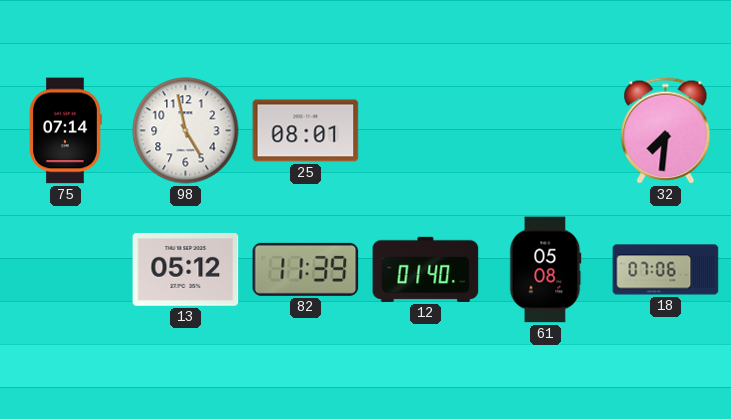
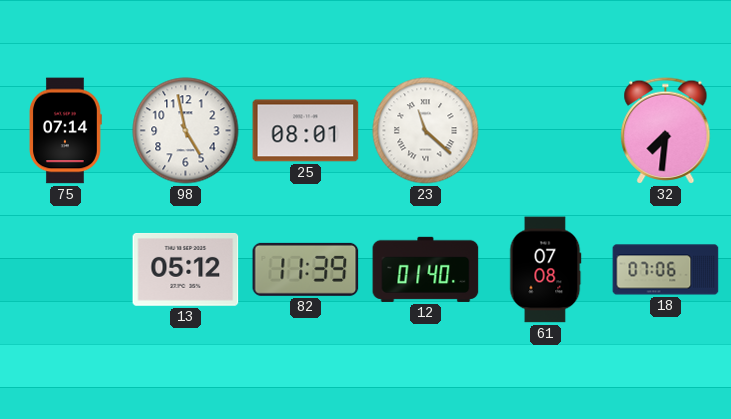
23: none -> 11:22
61: 05:08 -> 07:08
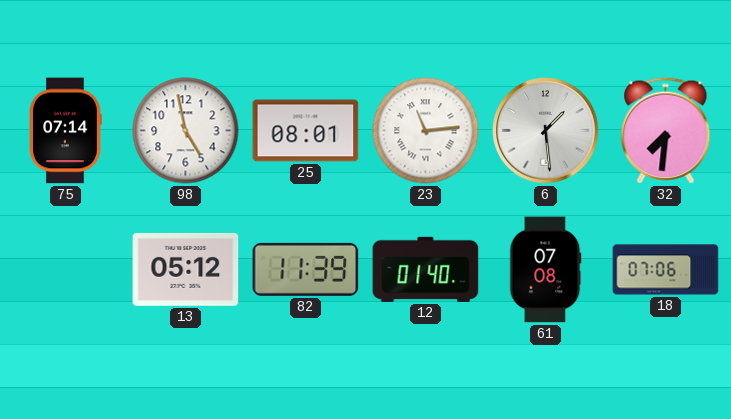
23: 11:22 -> 11:14
6: none -> 1:29
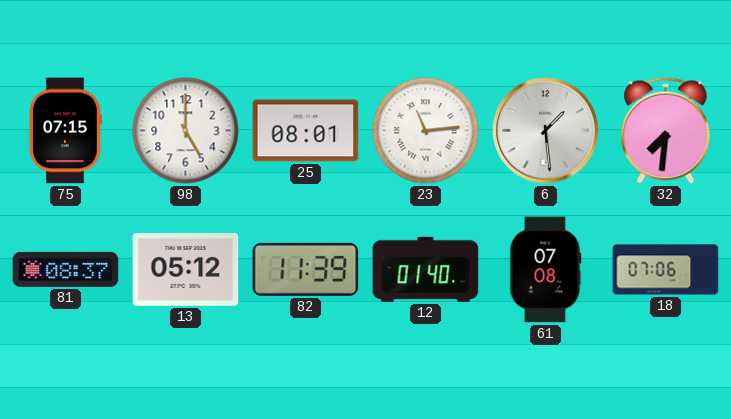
75: 07:14 -> 07:15
98: 4:58 -> 5:00
81: none -> 08:37
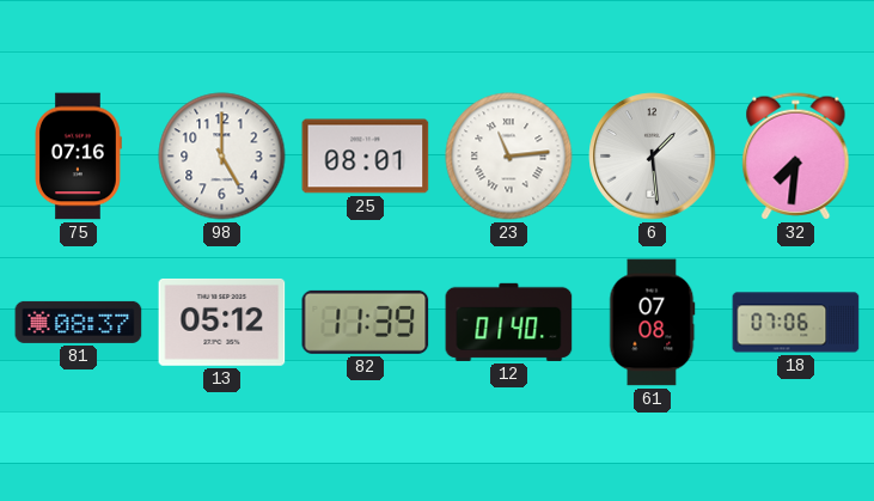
75: 07:15 -> 07:16
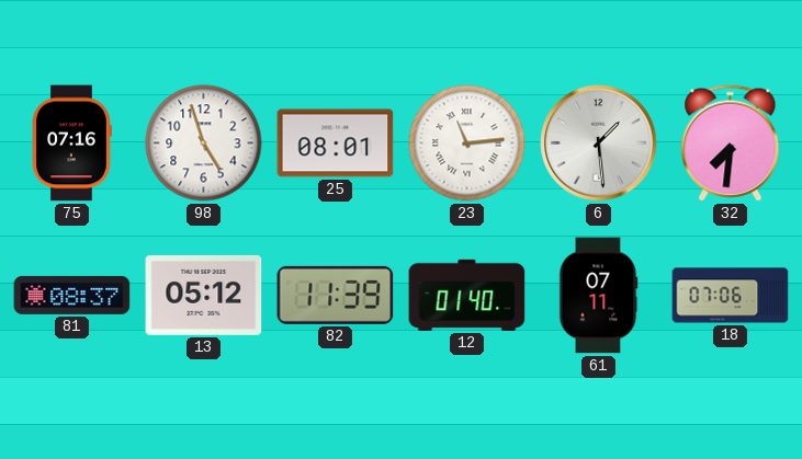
98: 5:00 -> 4:57
61: 07:08 -> 07:11
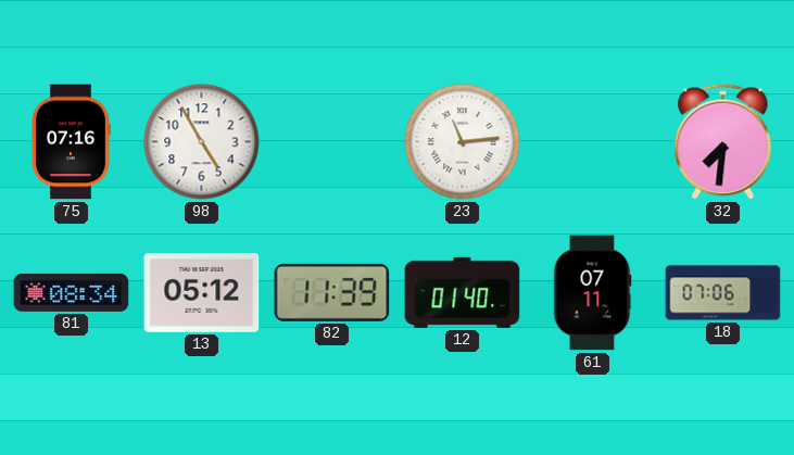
98: 4:57 -> 4:55
25: 08:01 -> none
6: 1:29 -> none
81: 08:37 -> 08:34
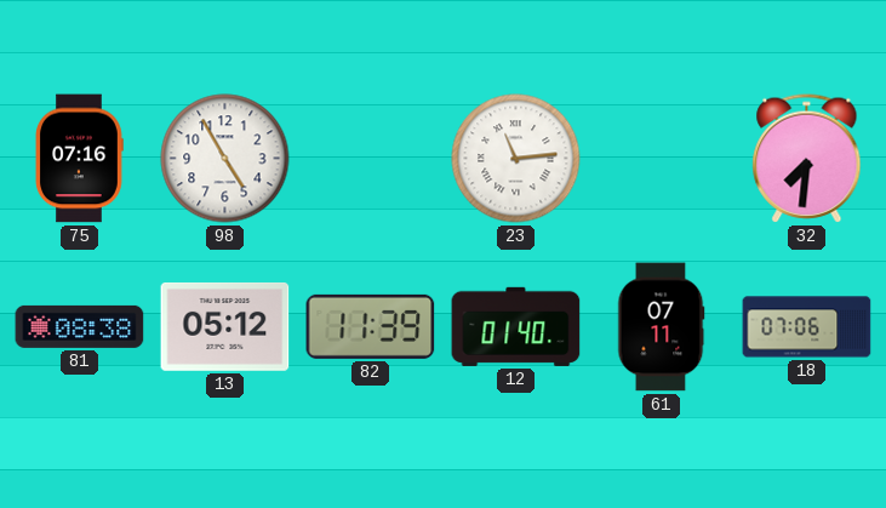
81: 08:34 -> 08:38
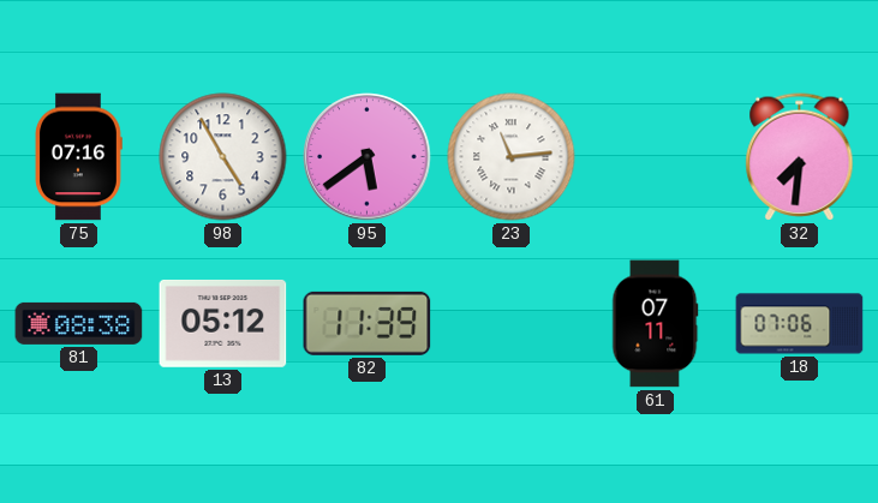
95: none -> 5:39
12: 01:40 -> none
